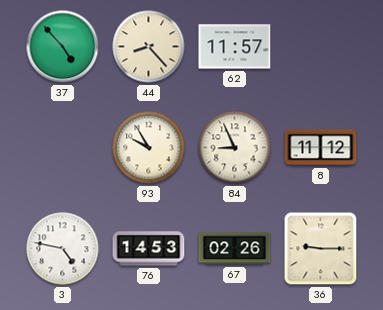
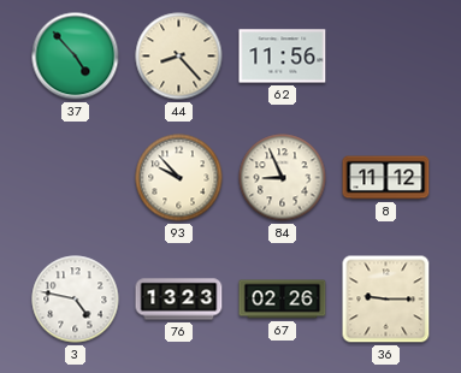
62: 11:57 -> 11:56
93: 9:55 -> 9:53
76: 14:53 -> 13:23
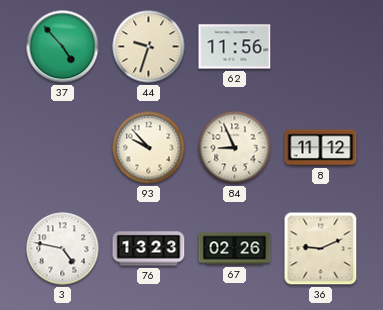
44: 8:23 -> 9:33
36: 9:15 -> 9:11
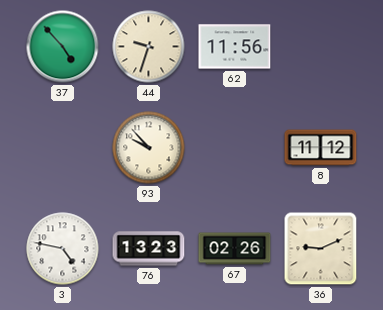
84: 8:56 -> none
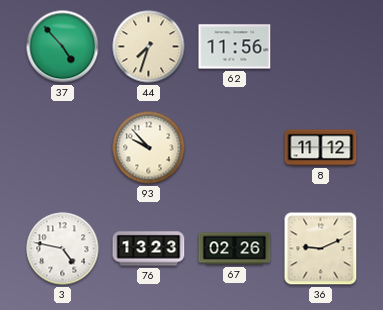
44: 9:33 -> 7:33
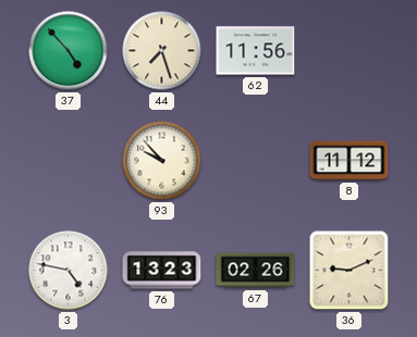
44: 7:33 -> 7:27
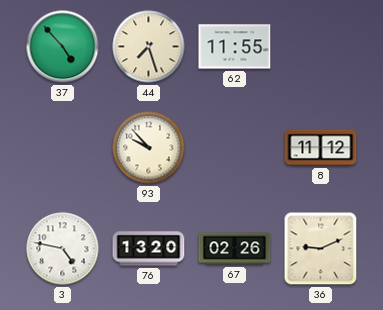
62: 11:56 -> 11:55
76: 13:23 -> 13:20
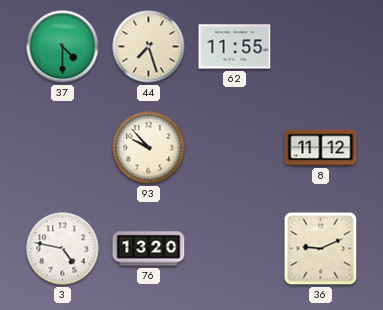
37: 4:53 -> 4:30
67: 02:26 -> none
